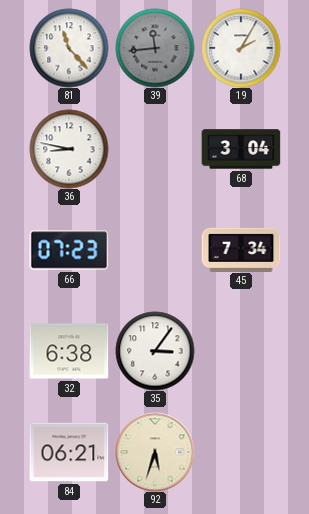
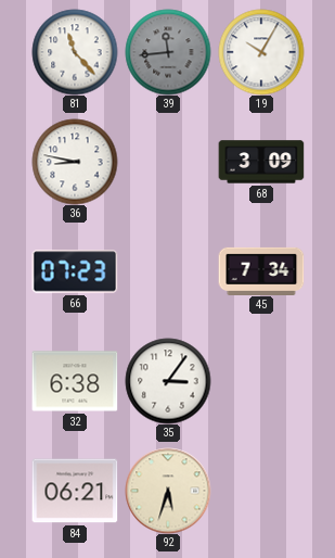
19: 2:05 -> 10:05
68: 3:04 -> 3:09
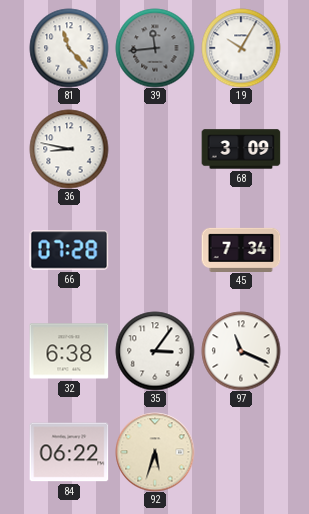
66: 07:23 -> 07:28
97: none -> 11:19
84: 06:21 -> 06:22
